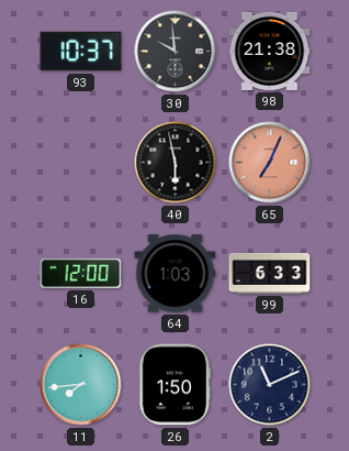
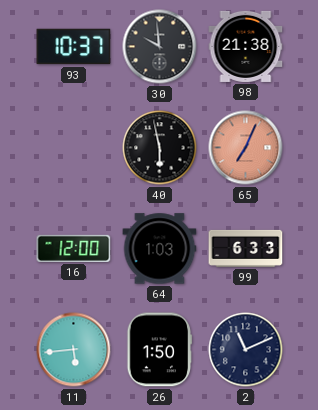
11: 7:44 -> 5:44
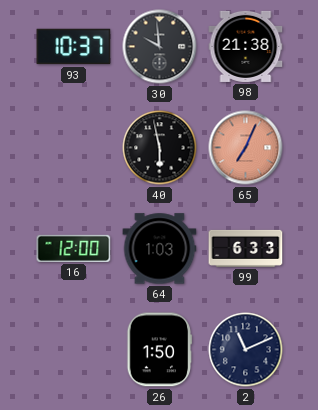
11: 5:44 -> none
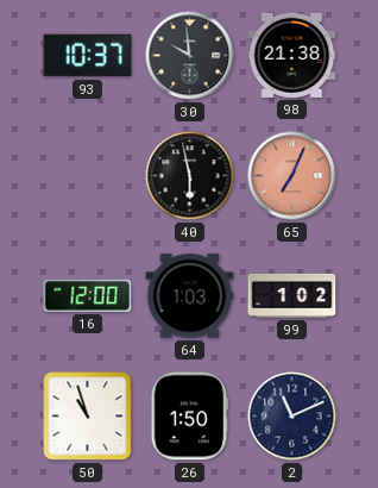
99: 6:33 -> 1:02
50: none -> 10:57
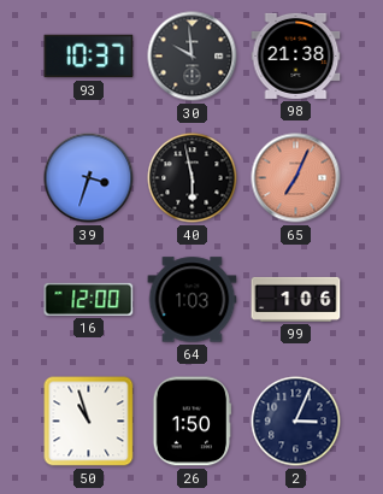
39: none -> 3:33
99: 1:02 -> 1:06
2: 11:11 -> 3:04
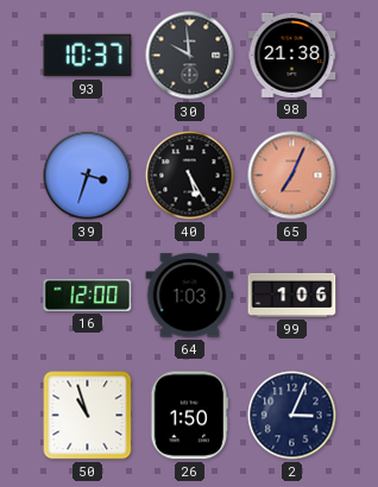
40: 5:58 -> 5:25
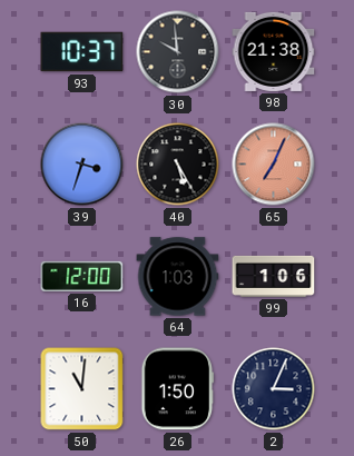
50: 10:57 -> 11:01
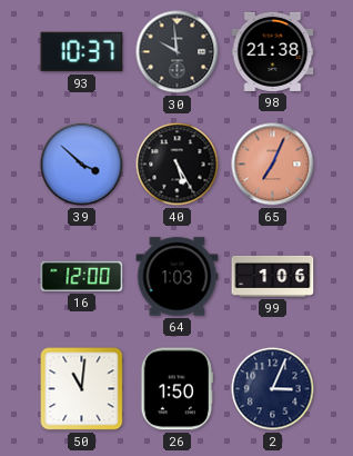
39: 3:33 -> 3:52
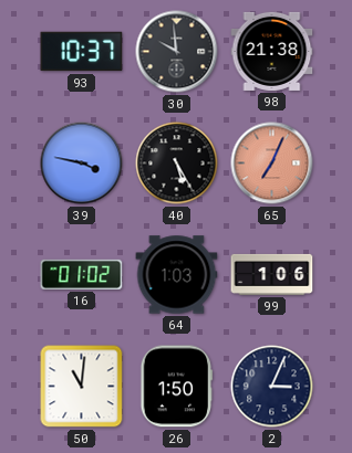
39: 3:52 -> 3:47
16: 12:00 -> 01:02
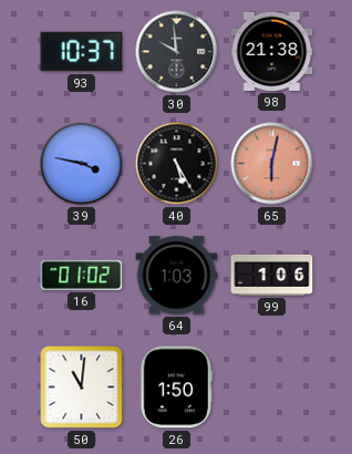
65: 7:04 -> 6:02
2: 3:04 -> none
